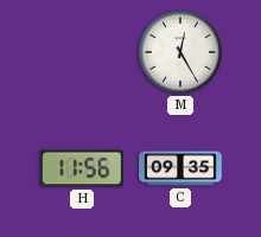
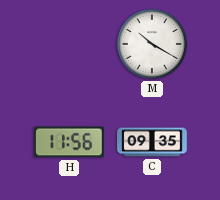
M: 12:25 -> 10:20
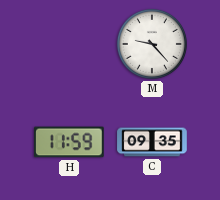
M: 10:20 -> 9:23
H: 11:56 -> 11:59
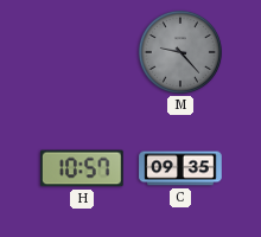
M dial: white -> grey
H: 11:59 -> 10:57
